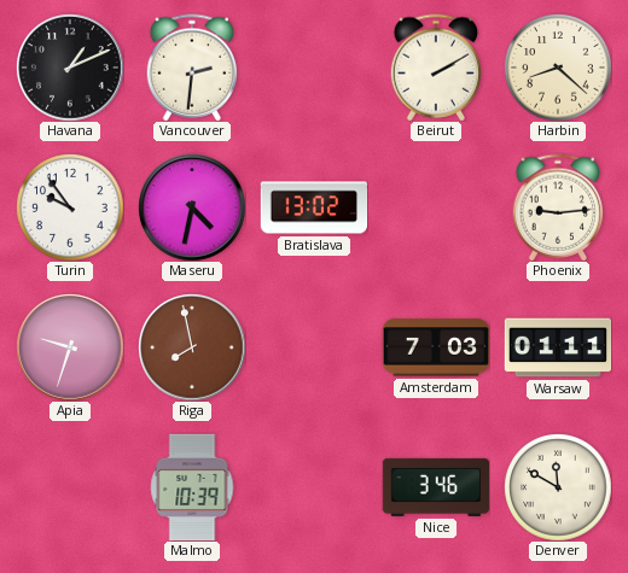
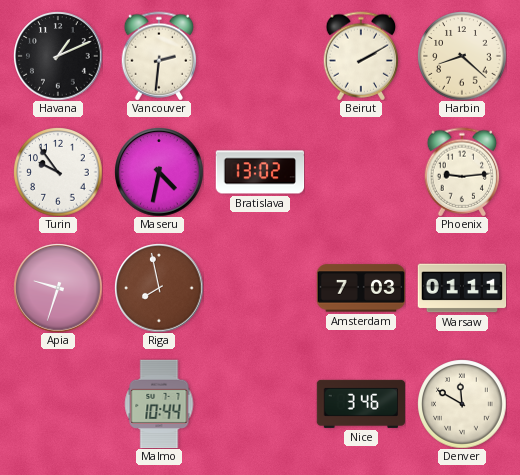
Malmo: 10:39 -> 10:44
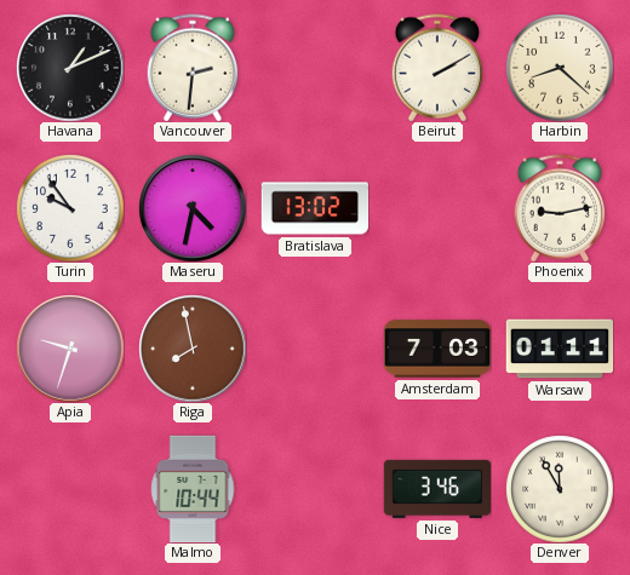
Phoenix: 9:14 -> 9:13
Denver: 11:50 -> 11:55
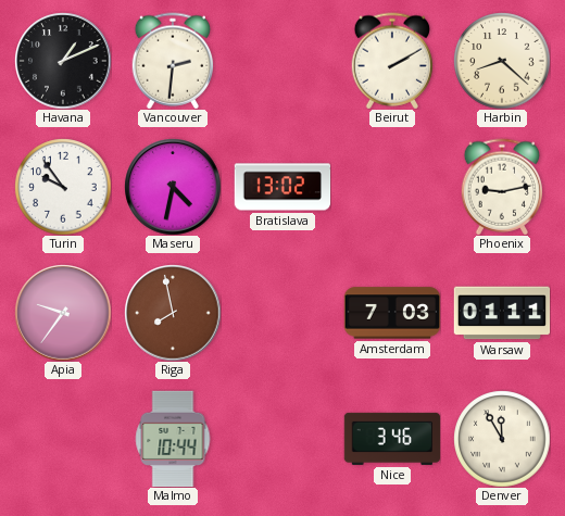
Apia: 9:33 -> 9:36
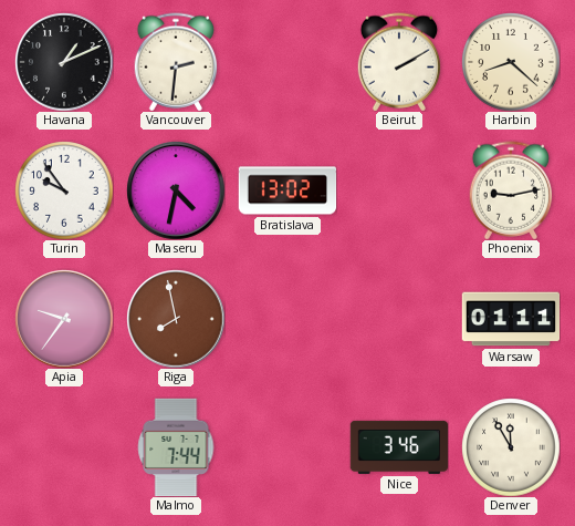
Amsterdam: 7:03 -> none
Malmo: 10:44 -> 7:44
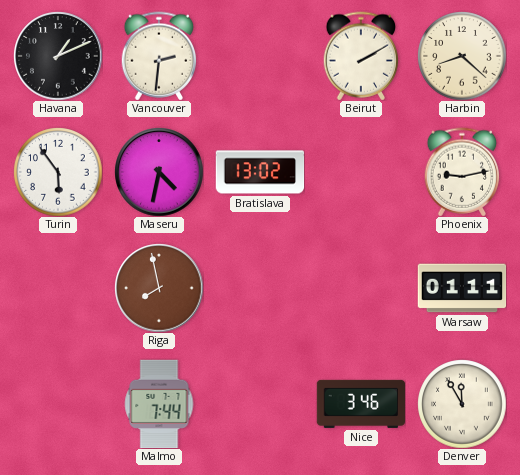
Turin: 9:54 -> 5:54
Apia: 9:36 -> none
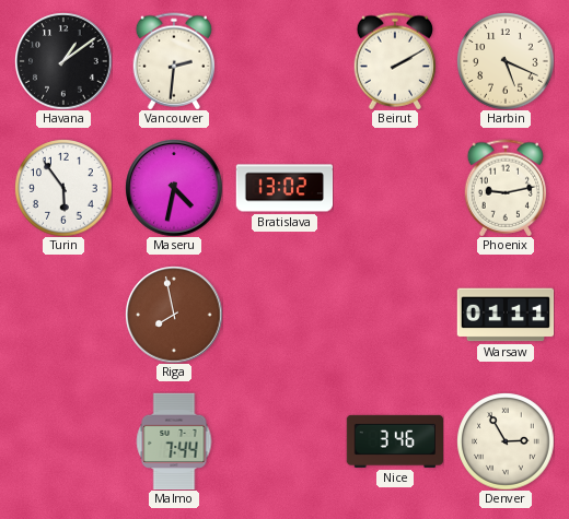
Havana: 1:11 -> 1:09
Harbin: 8:22 -> 5:19
Denver: 11:55 -> 2:55
